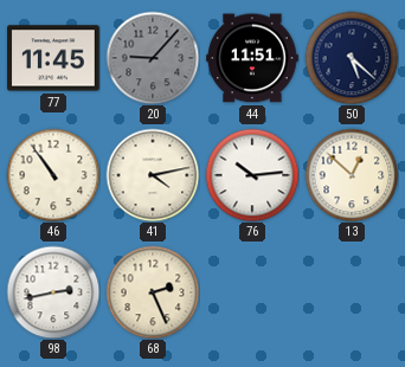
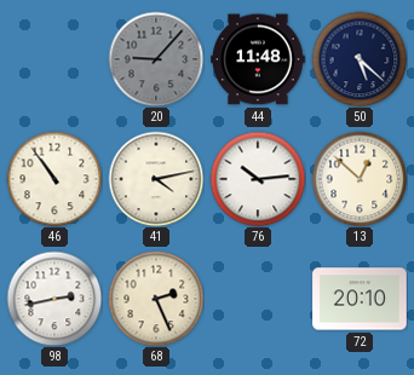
77: 11:45 -> none
44: 11:51 -> 11:48
72: none -> 20:10
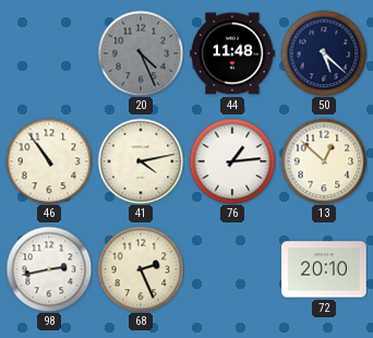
20: 9:07 -> 4:26
76: 10:14 -> 1:14
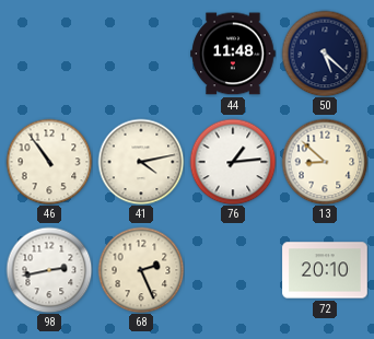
20: 4:26 -> none
13: 12:52 -> 8:52
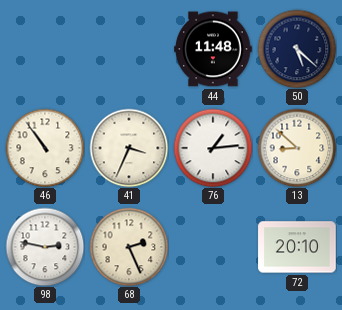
41: 4:13 -> 3:34
98: 2:43 -> 2:47
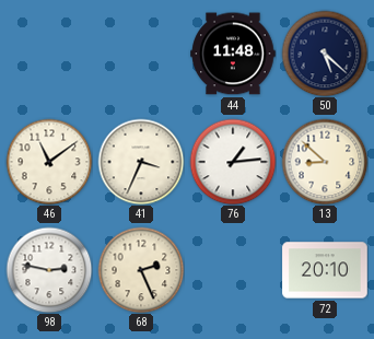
46: 10:54 -> 11:09
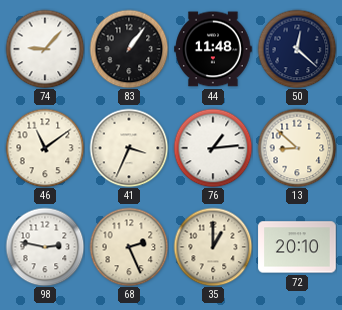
74: none -> 9:07
83: none -> 1:06
50: 5:22 -> 12:22
35: none -> 1:00
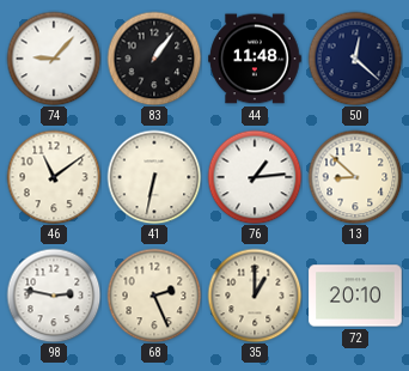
41: 3:34 -> 6:32
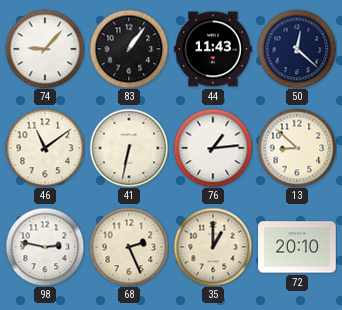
44: 11:48 -> 11:43
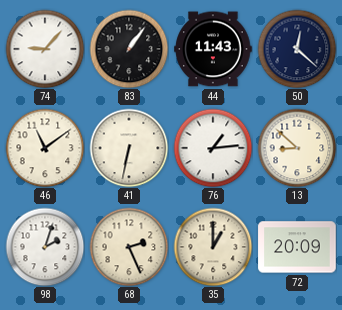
98: 2:47 -> 2:03
72: 20:10 -> 20:09
